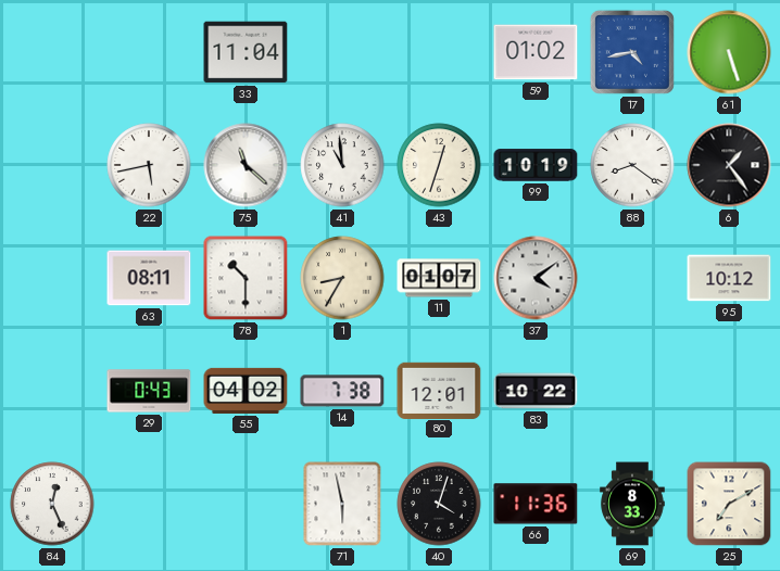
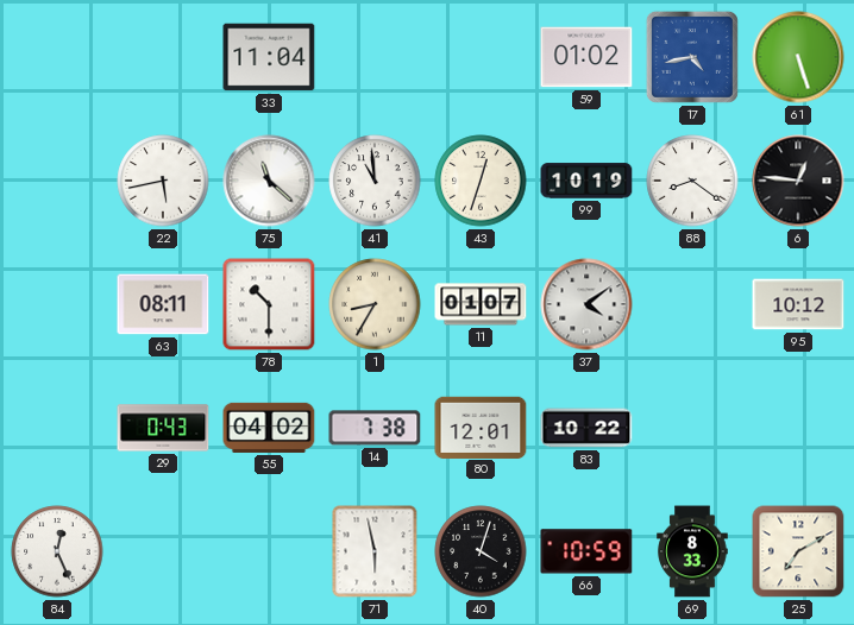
6: 1:24 -> 12:46
66: 11:36 -> 10:59
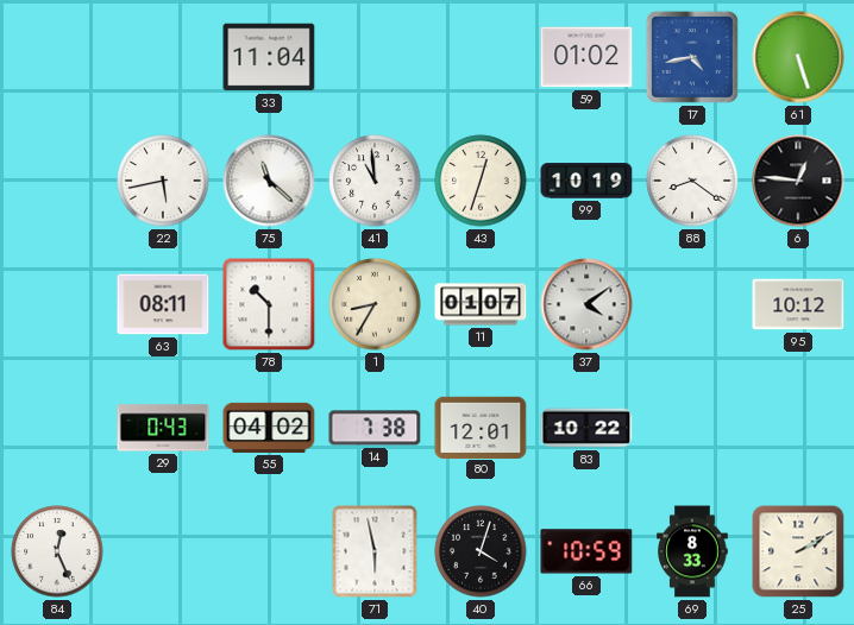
25: 7:10 -> 2:10
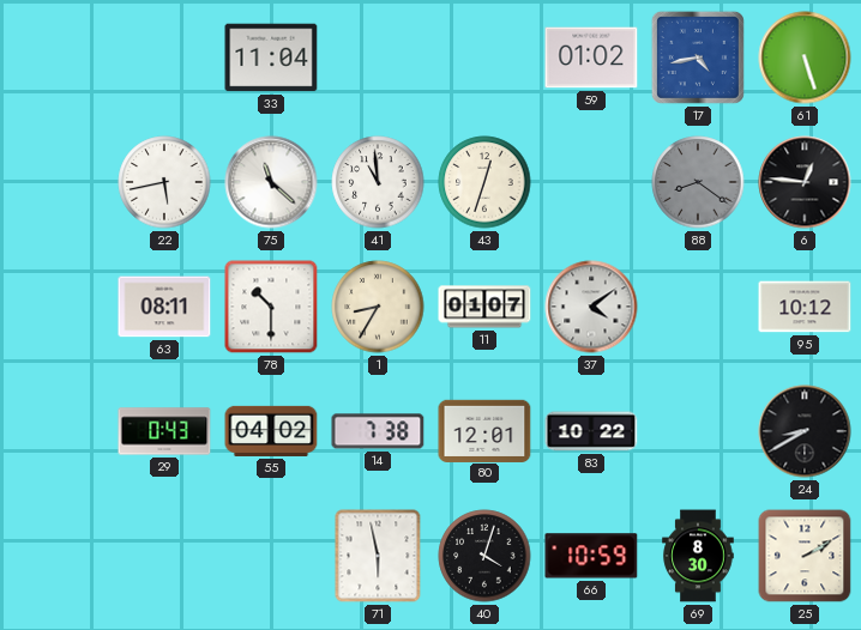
99: 10:19 -> none
88 dial: white -> grey
24: none -> 8:40
84: 12:26 -> none
69: 8:33 -> 8:30
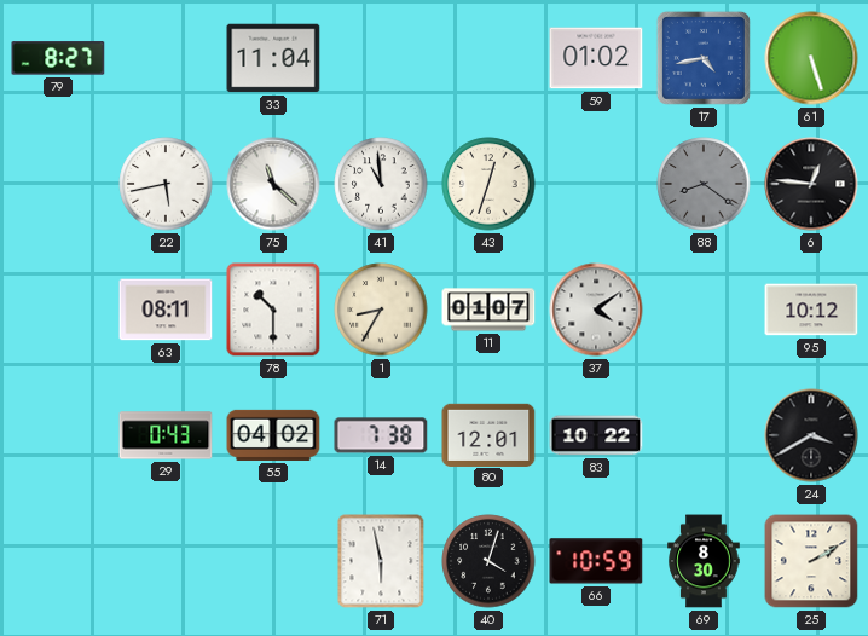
79: none -> 8:27
24: 8:40 -> 3:40
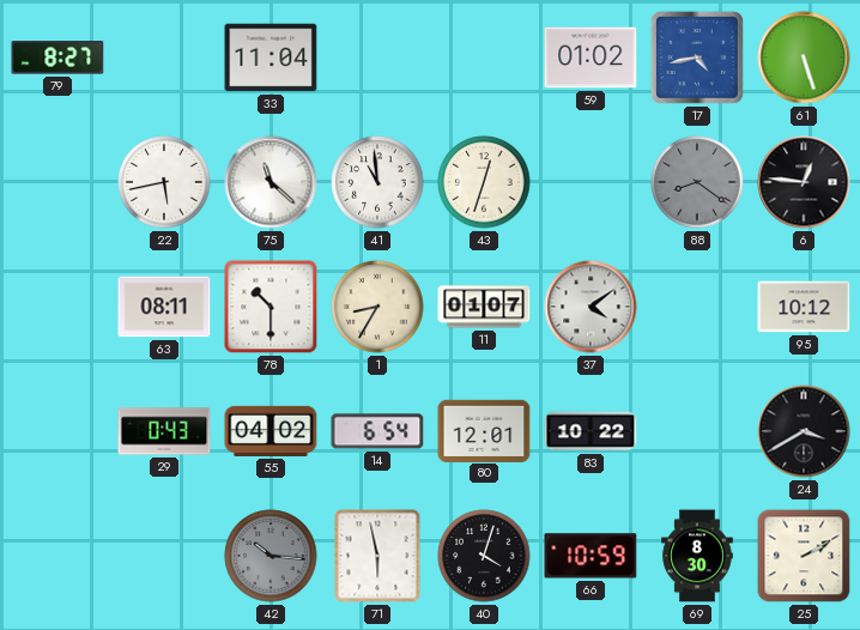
14: 7:38 -> 6:54
42: none -> 10:16
